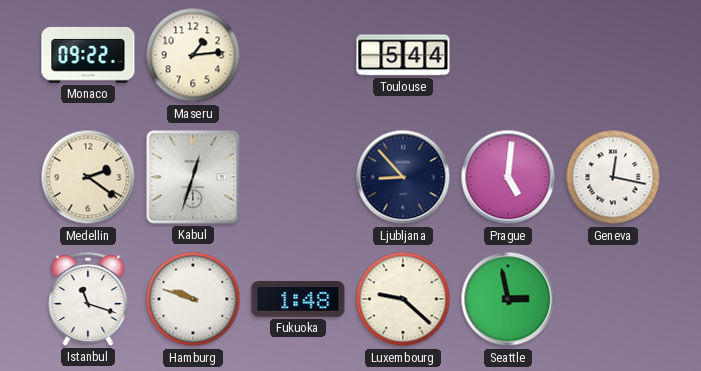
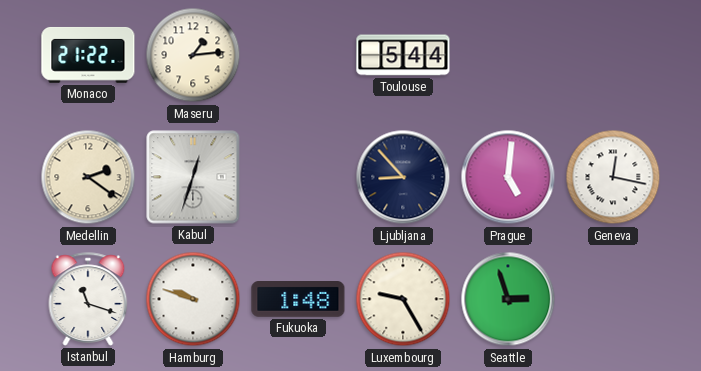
Monaco: 09:22 -> 21:22
Luxembourg: 9:22 -> 9:25
Seattle: 2:58 -> 2:57
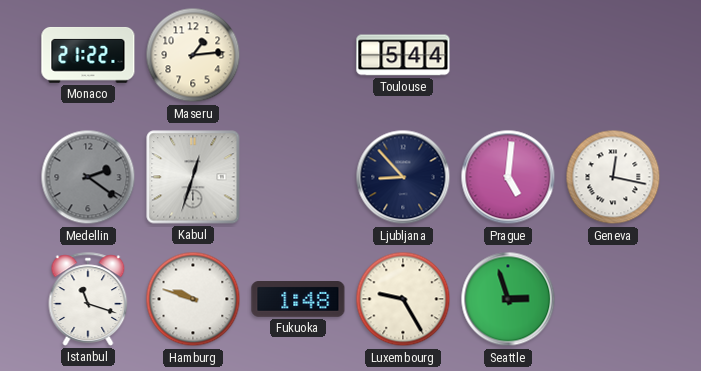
Medellin dial: cream -> grey
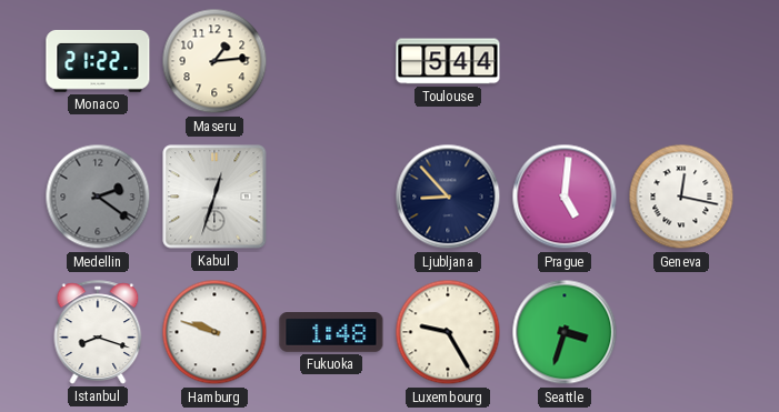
Istanbul: 11:18 -> 8:18
Seattle: 2:57 -> 3:33
